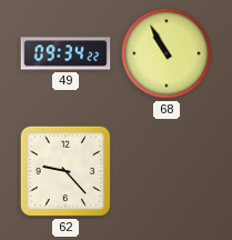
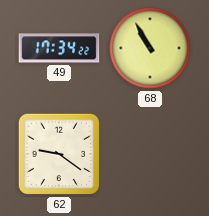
49: 09:34 -> 17:34
62: 9:23 -> 9:21
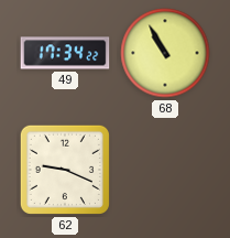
62: 9:21 -> 9:19
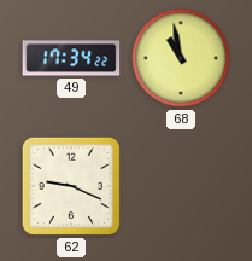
68: 10:55 -> 10:58
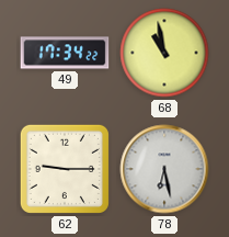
62: 9:19 -> 9:15
78: none -> 6:28
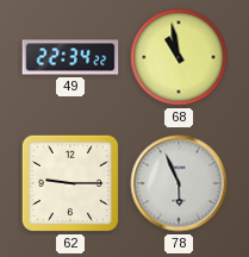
49: 17:34 -> 22:34
78: 6:28 -> 5:56
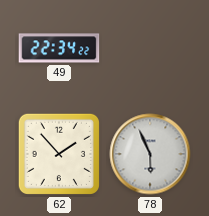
68: 10:58 -> none
62: 9:15 -> 1:53
